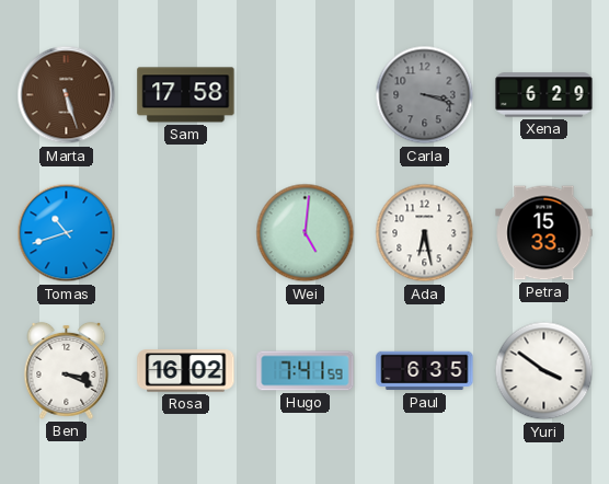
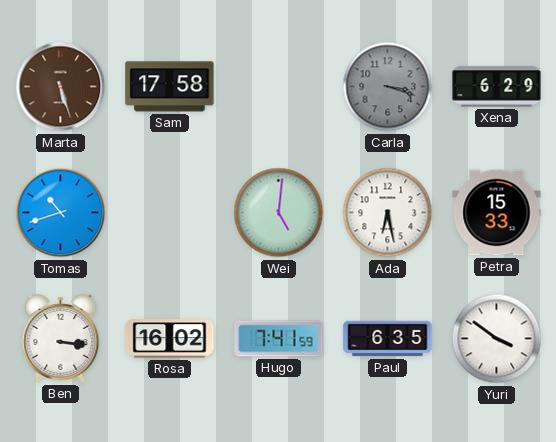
Ben: 3:19 -> 3:16
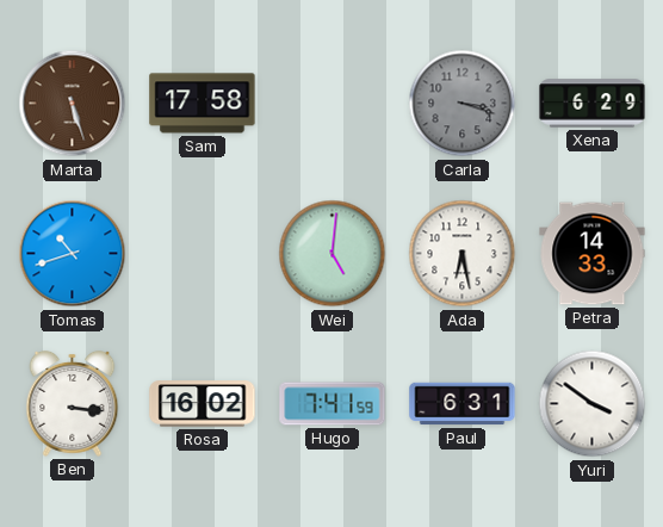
Petra: 15:33 -> 14:33
Paul: 6:35 -> 6:31
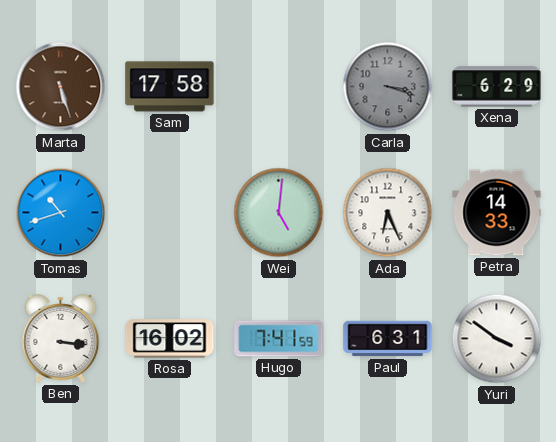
Ada: 6:28 -> 6:26
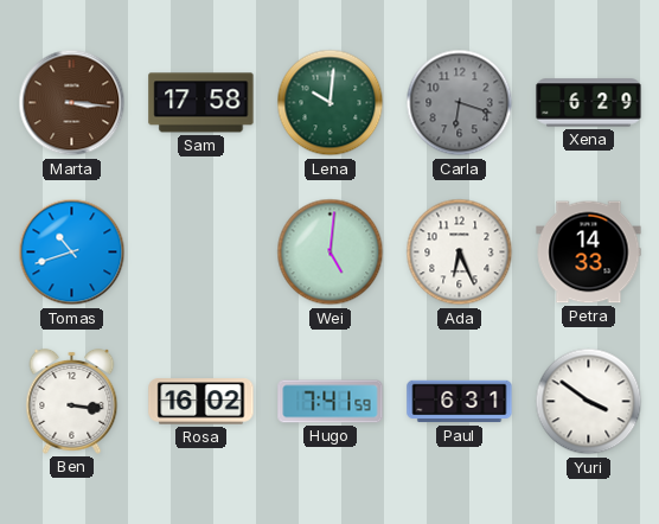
Marta: 5:27 -> 3:16
Lena: none -> 10:01
Carla: 3:18 -> 6:18
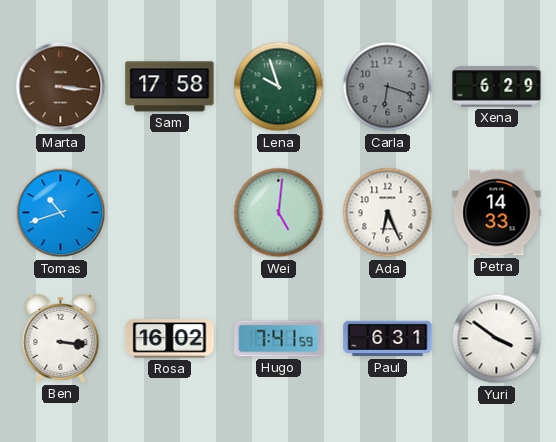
Lena: 10:01 -> 9:57
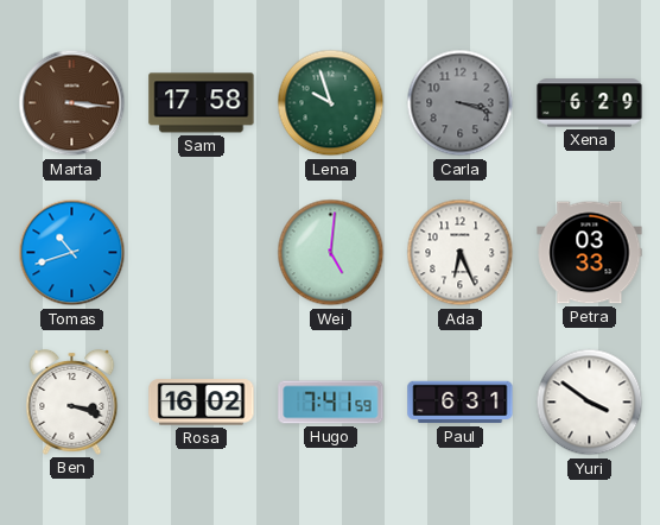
Carla: 6:18 -> 3:18
Petra: 14:33 -> 03:33
Ben: 3:16 -> 3:18
